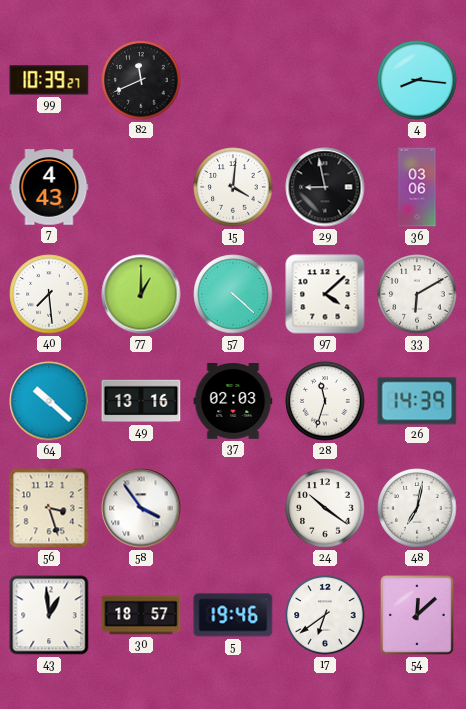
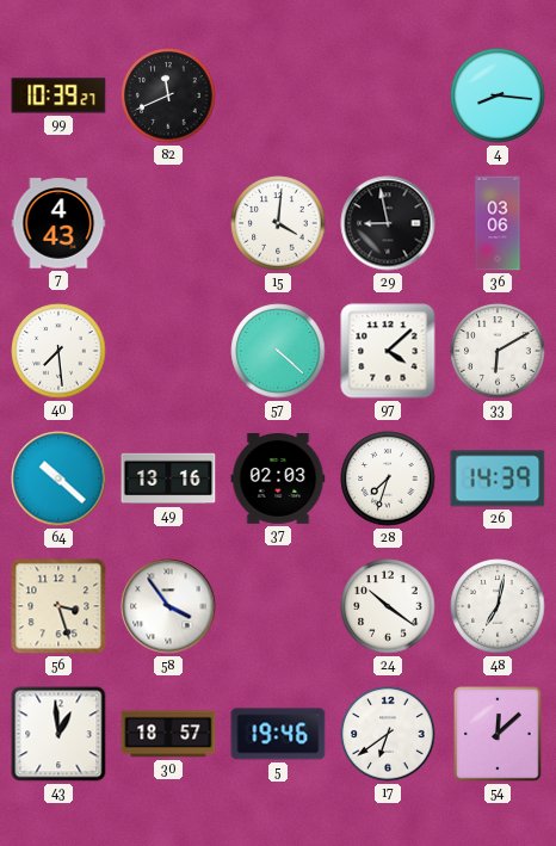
77: 1:00 -> none
28: 11:33 -> 7:33
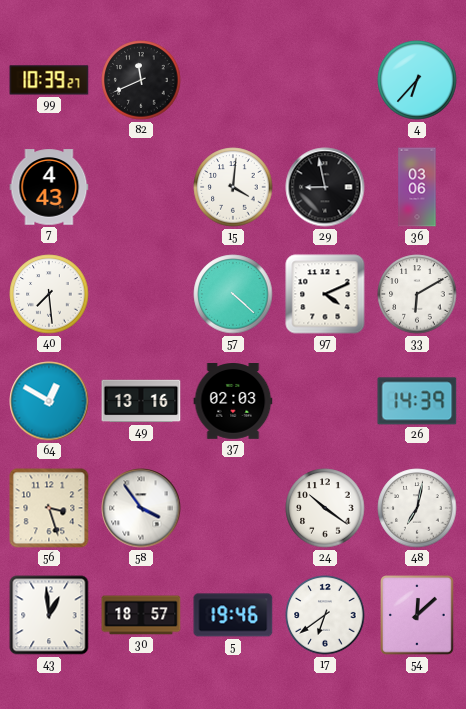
4: 8:16 -> 6:37
97: 4:08 -> 4:11
64: 10:22 -> 12:50
28: 7:33 -> none
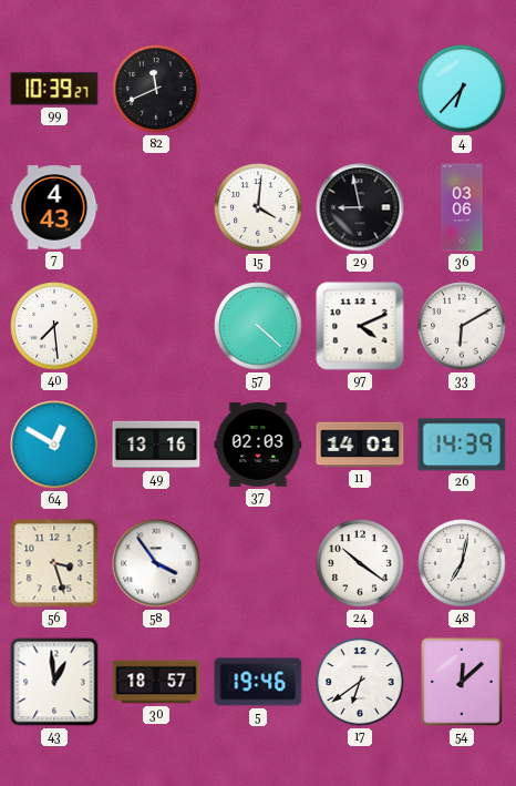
11: none -> 14:01
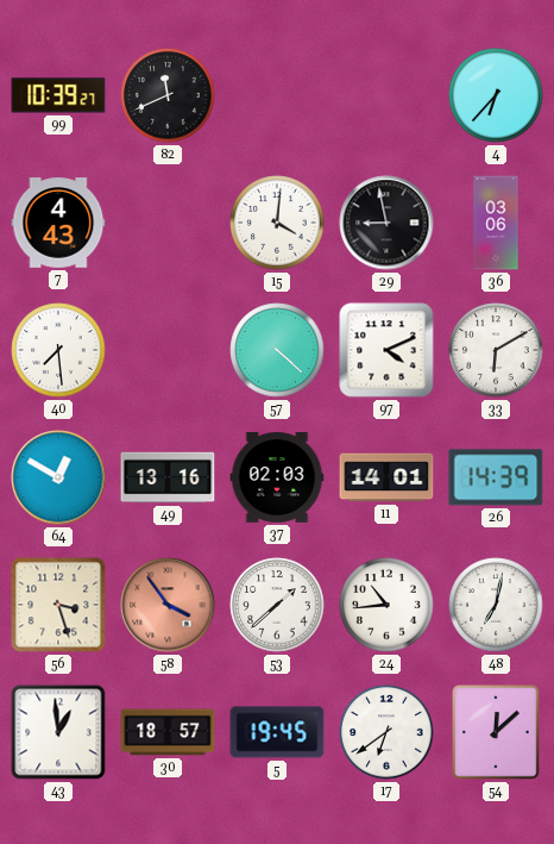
58 dial: white -> salmon
53: none -> 1:38
24: 10:21 -> 10:44
5: 19:46 -> 19:45
